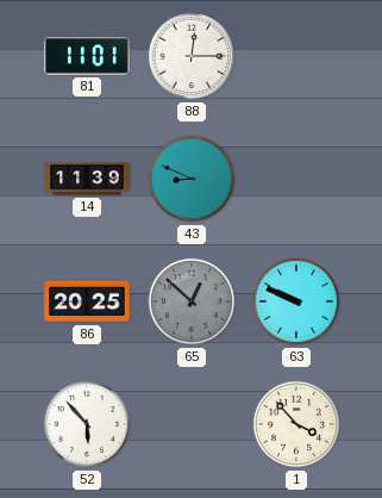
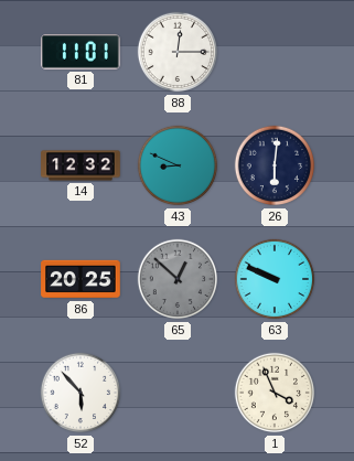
14: 11:39 -> 12:32
26: none -> 6:01
1: 3:53 -> 3:56
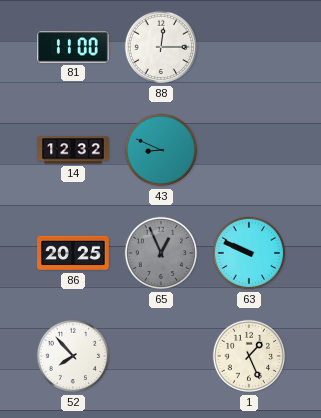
81: 11:01 -> 11:00
26: 6:01 -> none
65: 12:52 -> 12:56
52: 5:53 -> 7:53
1: 3:56 -> 1:26
